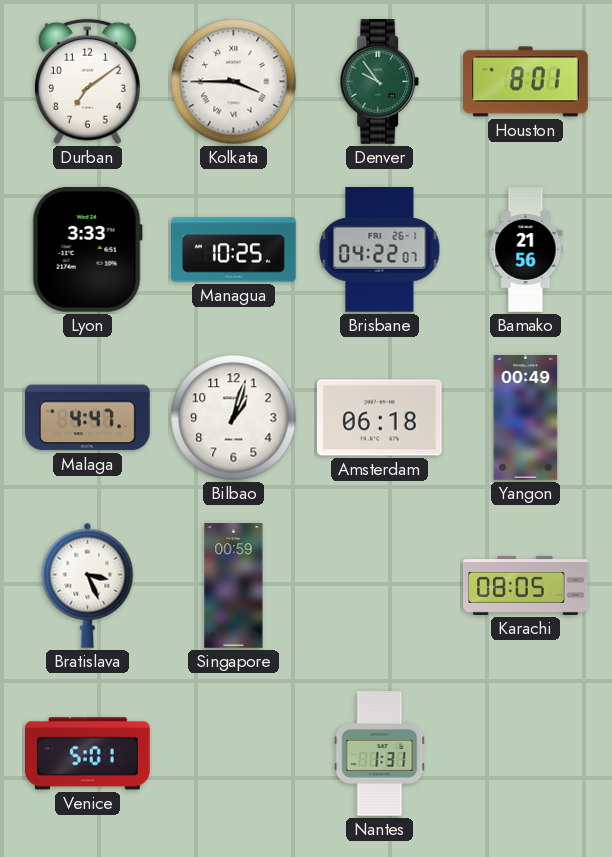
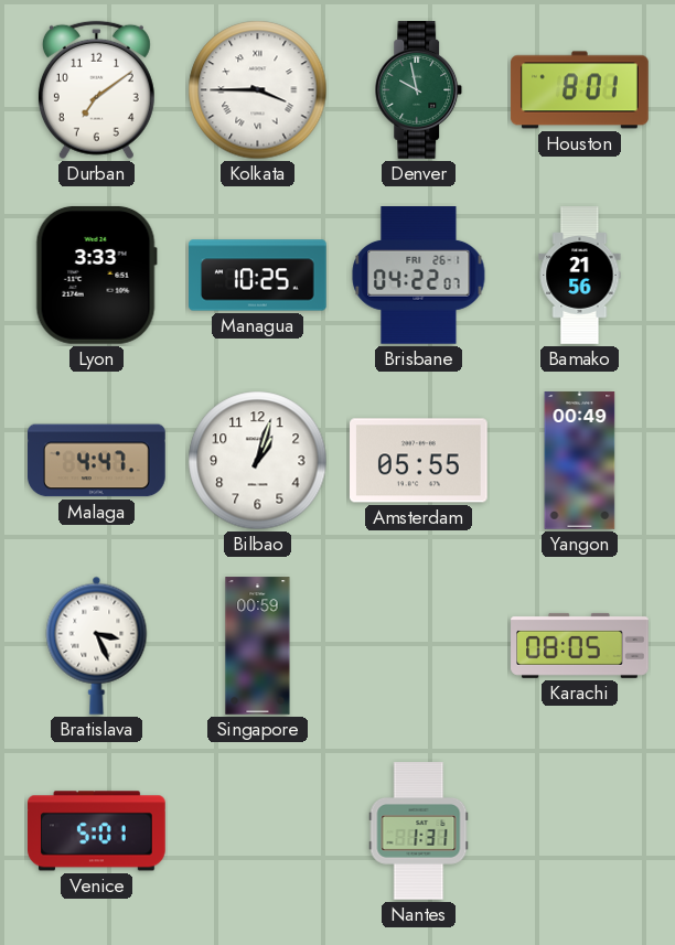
Denver: 9:54 -> 9:58
Amsterdam: 06:18 -> 05:55
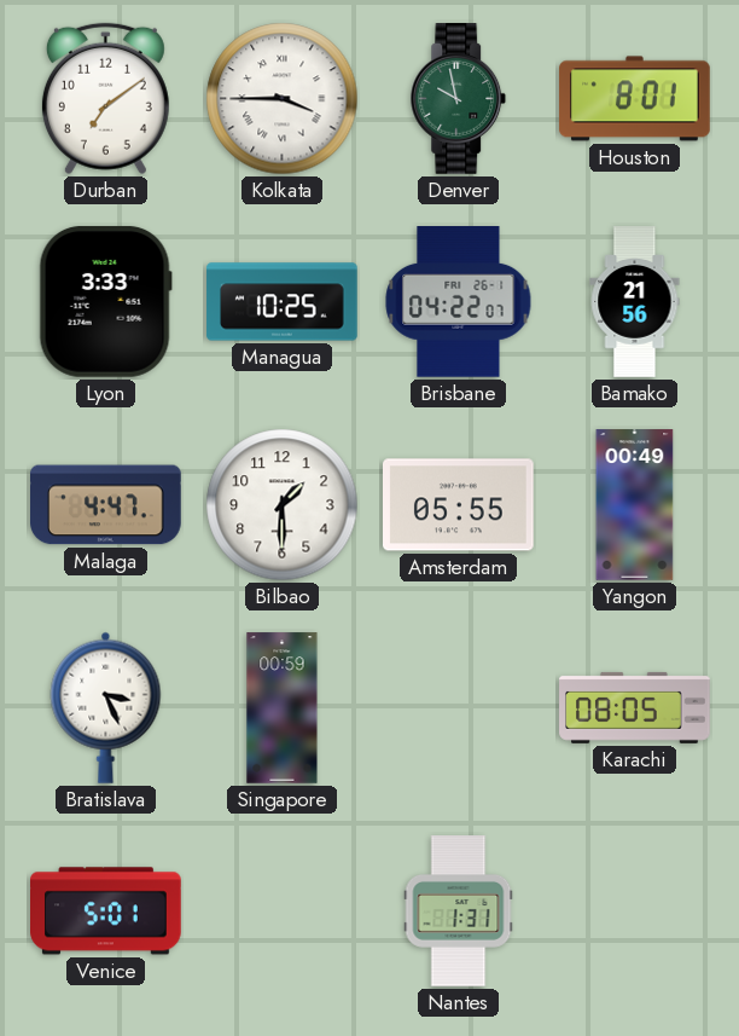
Bilbao: 1:03 -> 1:30
